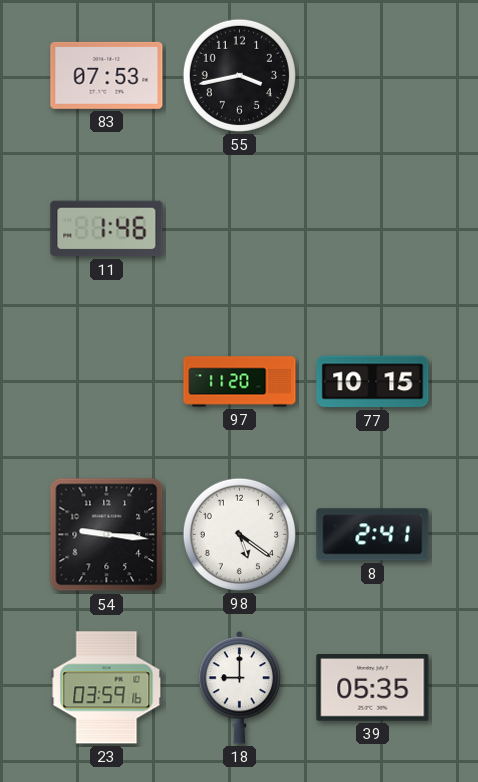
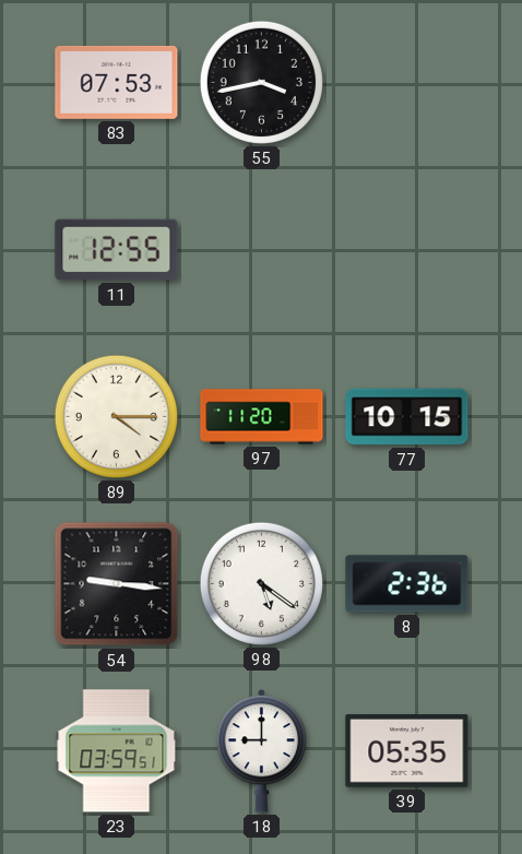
11: 1:46 -> 12:55
89: none -> 4:15
8: 2:41 -> 2:36
23: 03:59:16 -> 03:59:51
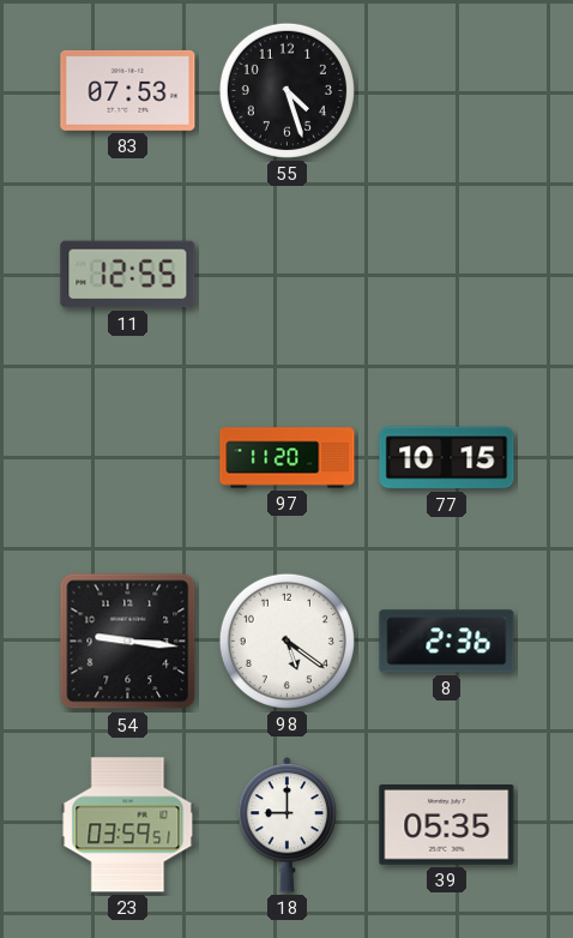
55: 3:43 -> 4:27
89: 4:15 -> none
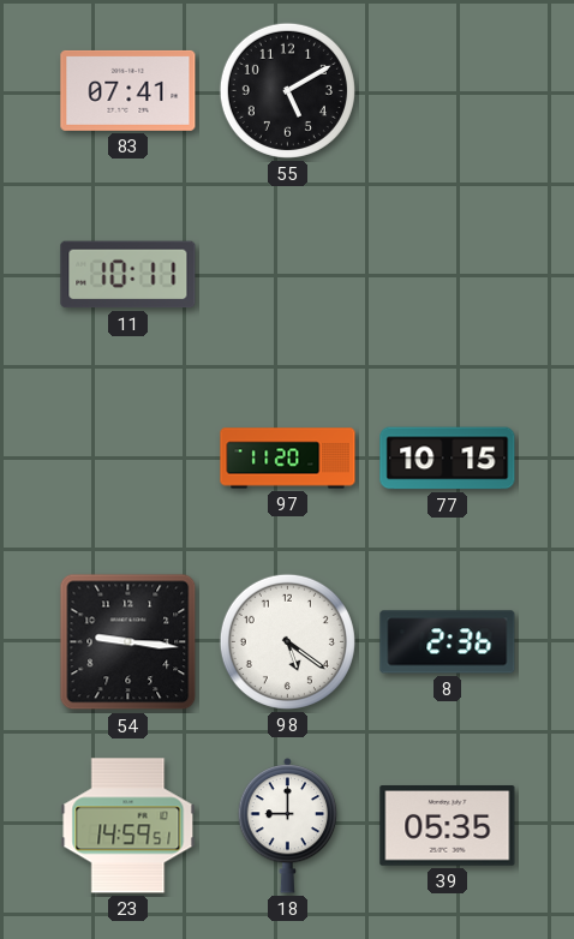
83: 07:53 -> 07:41
55: 4:27 -> 5:10
11: 12:55 -> 10:11
23: 03:59 -> 14:59
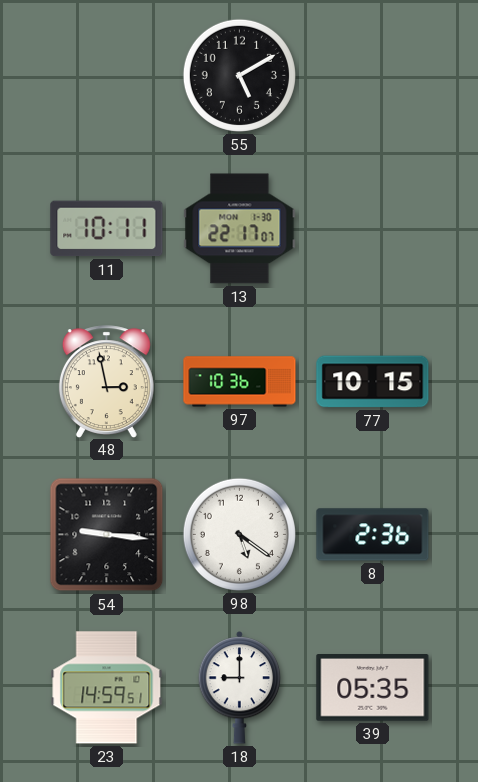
83: 07:41 -> none
13: none -> 22:17
48: none -> 2:58
97: 11:20 -> 10:36
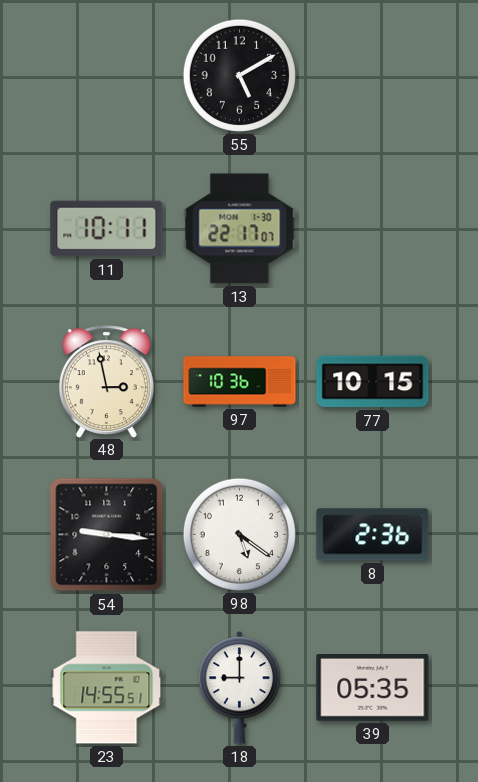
23: 14:59 -> 14:55
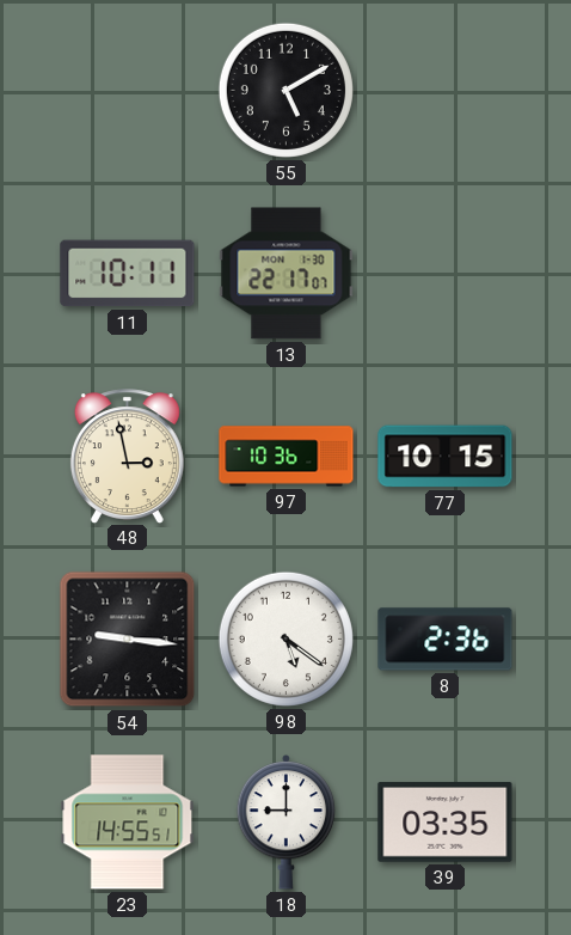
39: 05:35 -> 03:35
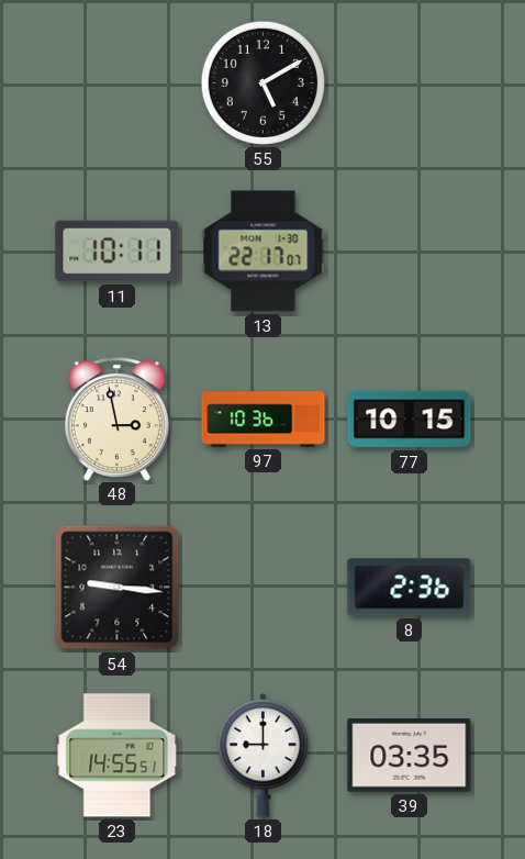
98: 5:21 -> none
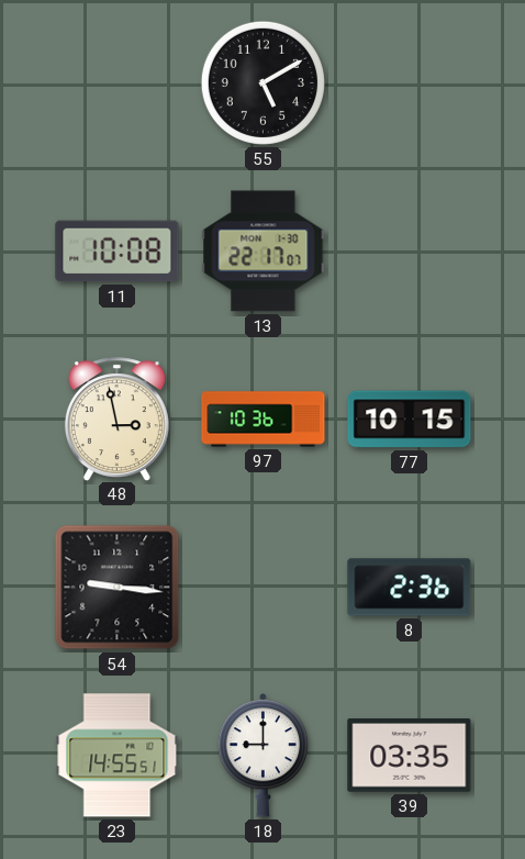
11: 10:11 -> 10:08
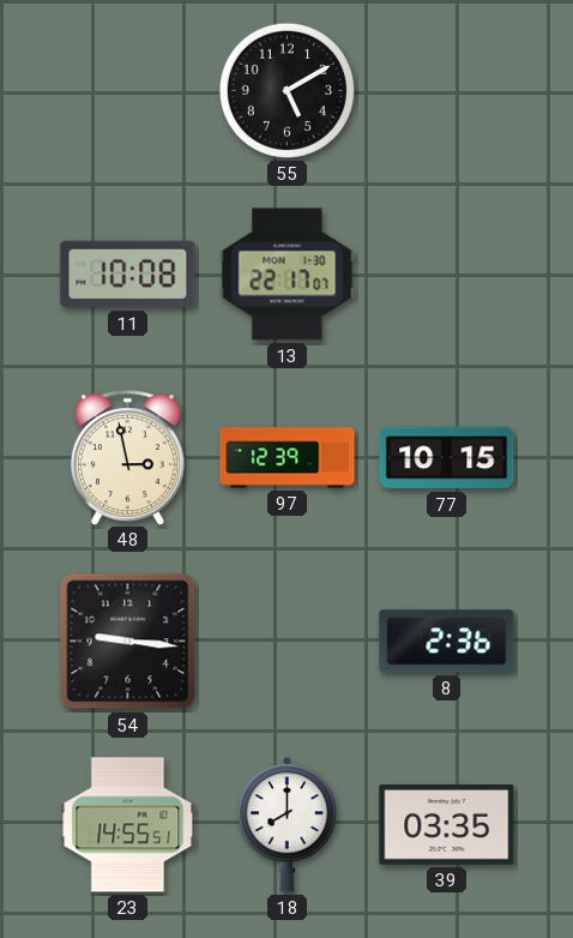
97: 10:36 -> 12:39
18: 9:00 -> 8:00
